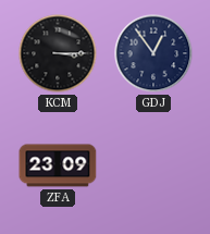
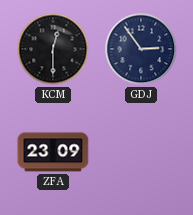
KCM: 3:15 -> 12:30
GDJ: 12:54 -> 2:54
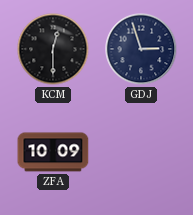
GDJ: 2:54 -> 2:57
ZFA: 23:09 -> 10:09
